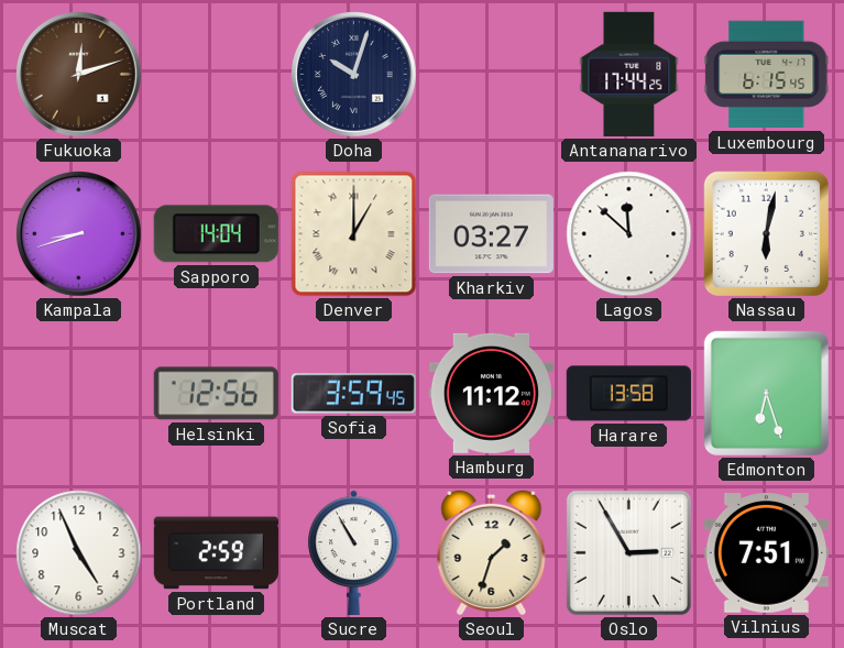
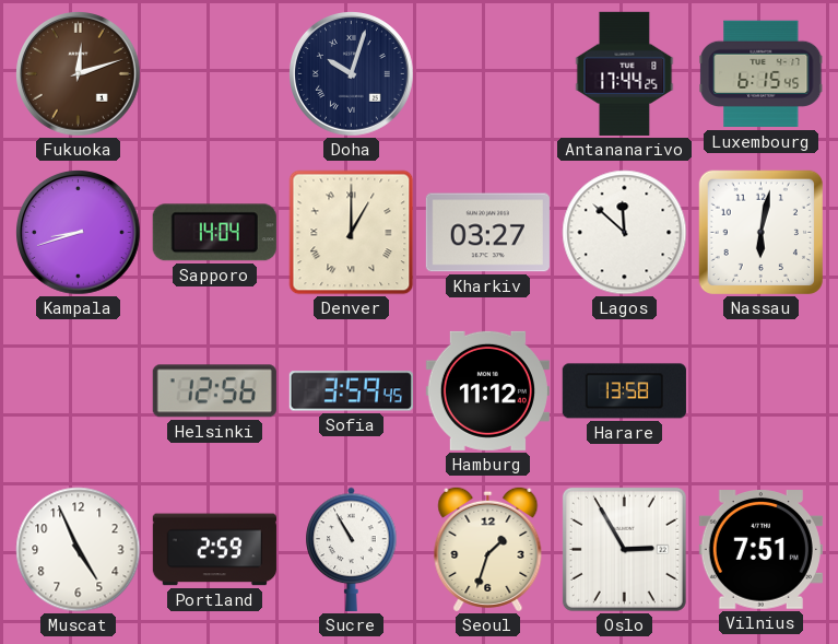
Edmonton: 6:27 -> none
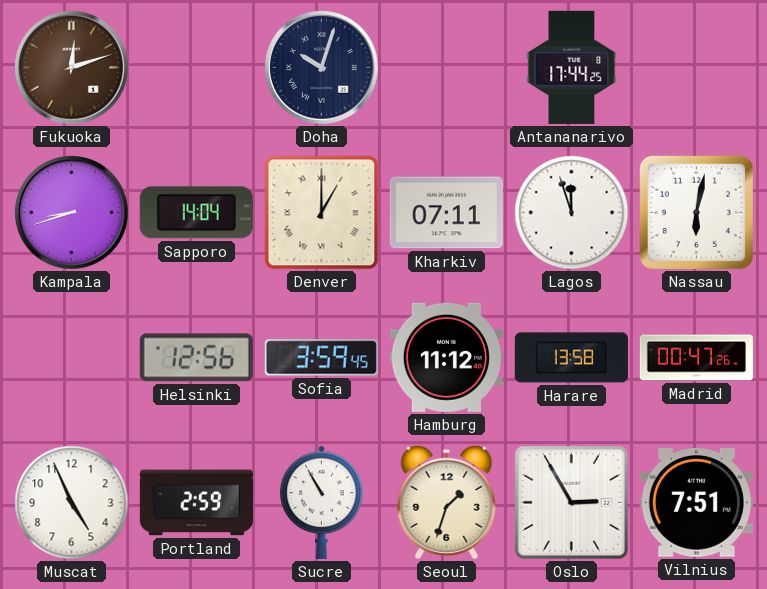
Luxembourg: 6:15 -> none
Kharkiv: 03:27 -> 07:11
Lagos: 11:52 -> 11:57
Madrid: none -> 00:47
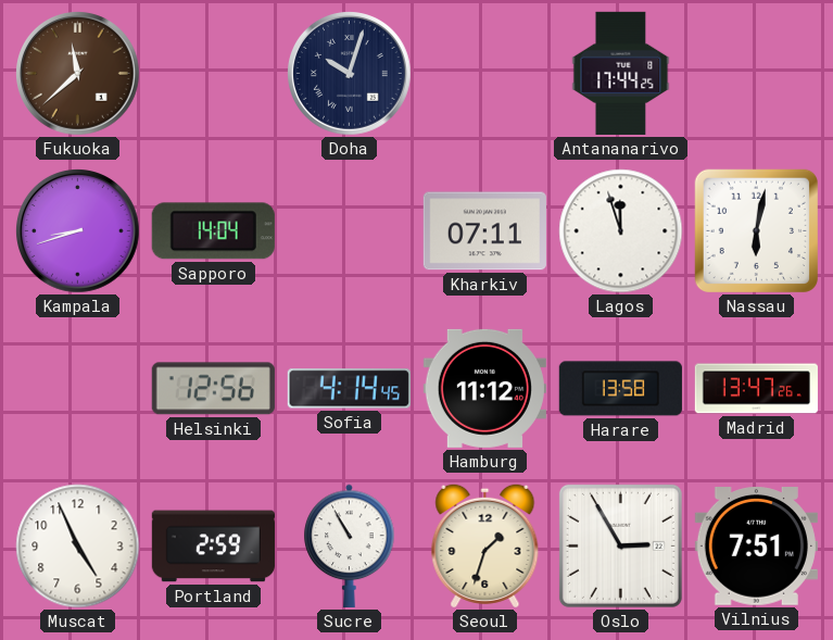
Fukuoka: 12:12 -> 11:38
Denver: 1:00 -> none
Sofia: 3:59 -> 4:14
Madrid: 00:47 -> 13:47
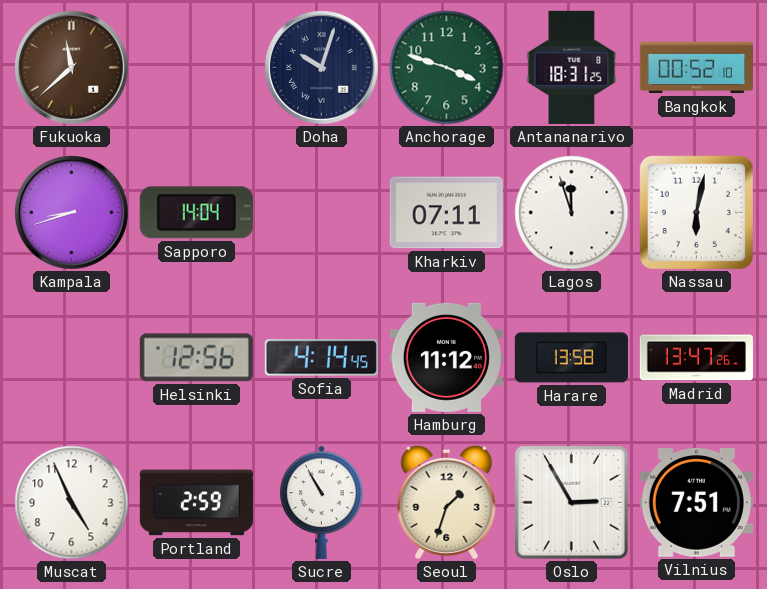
Anchorage: none -> 3:48
Antananarivo: 17:44 -> 18:31
Bangkok: none -> 00:52
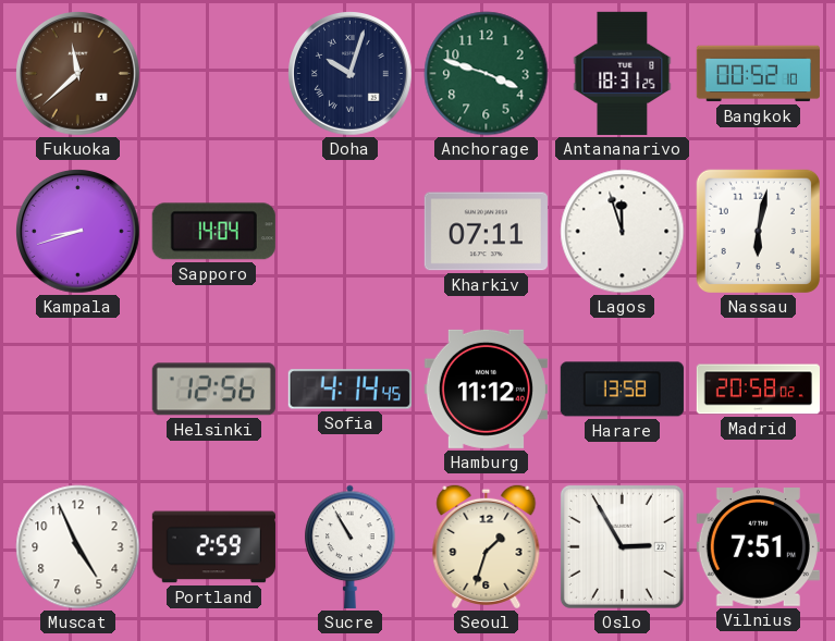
Madrid: 13:47 -> 20:58
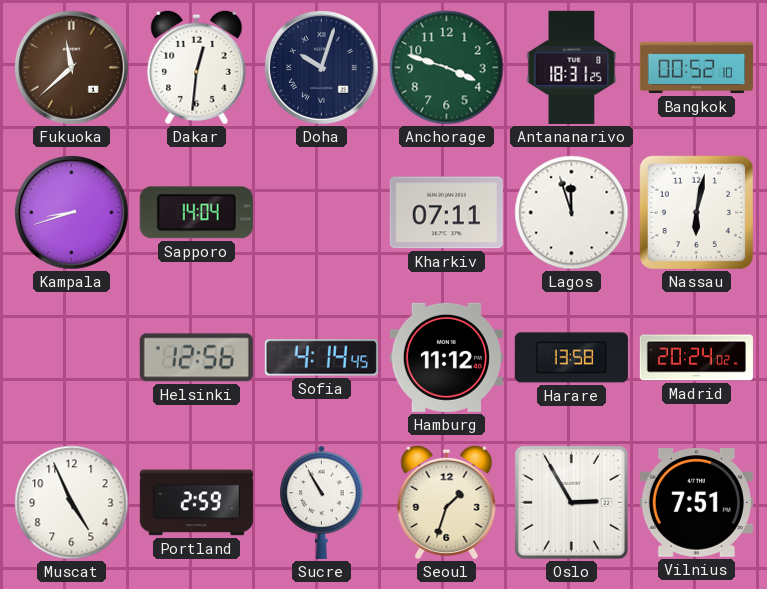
Dakar: none -> 12:31
Madrid: 20:58 -> 20:24
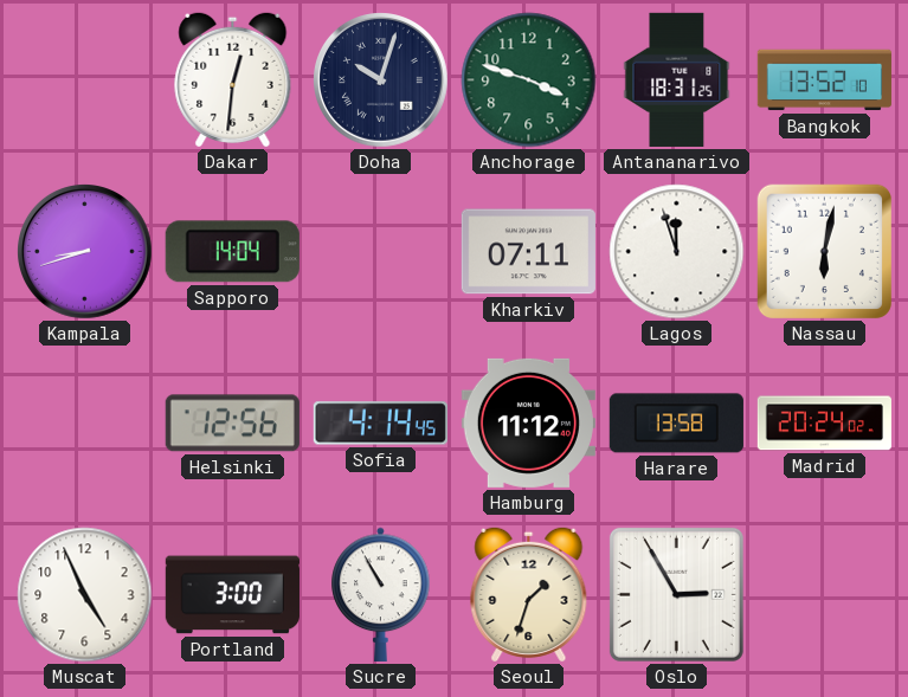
Fukuoka: 11:38 -> none
Bangkok: 00:52 -> 13:52
Portland: 2:59 -> 3:00
Vilnius: 7:51 -> none
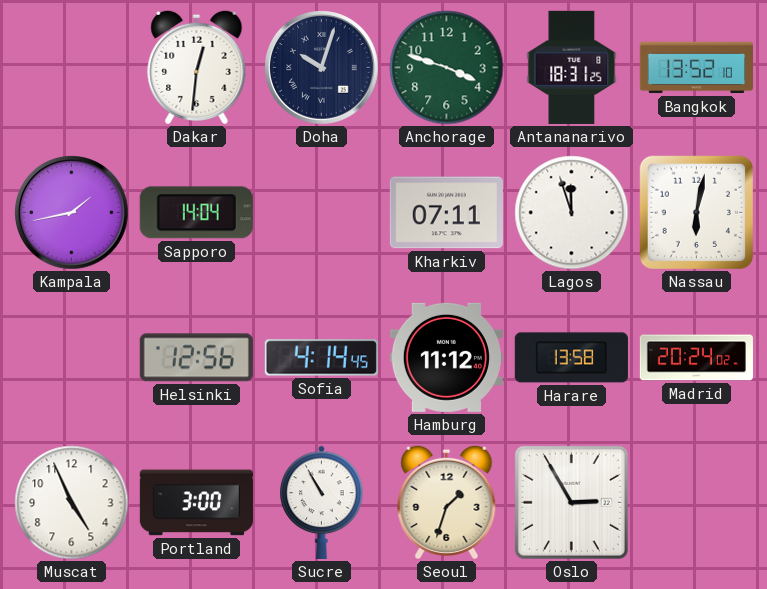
Kampala: 8:42 -> 1:43
